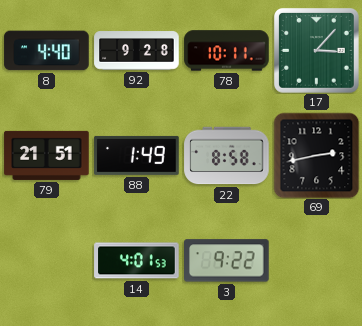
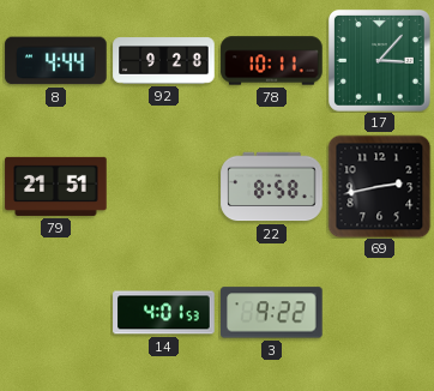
8: 4:40 -> 4:44
88: 1:49 -> none
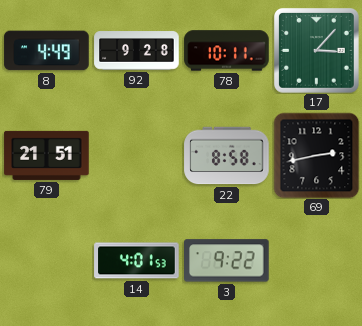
8: 4:44 -> 4:49
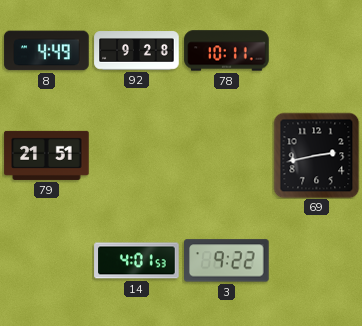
17: 3:07 -> none
22: 8:58 -> none
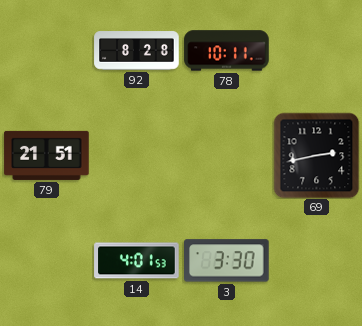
8: 4:49 -> none
92: 9:28 -> 8:28
3: 9:22 -> 3:30
